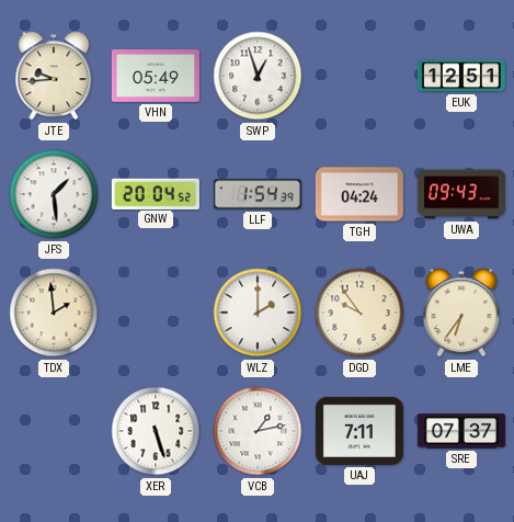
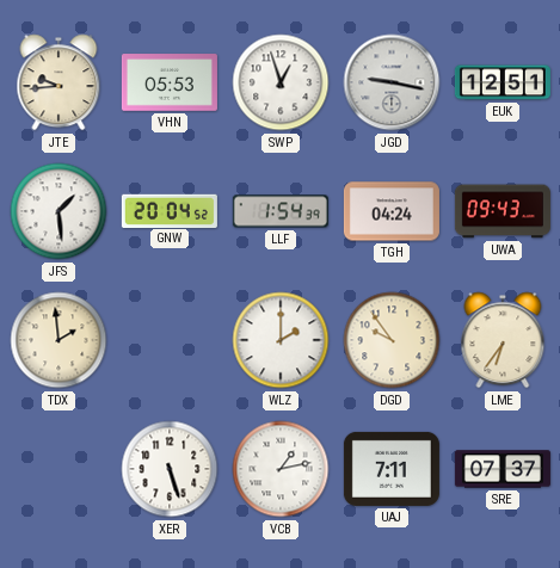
VHN: 05:49 -> 05:53
JGD: none -> 9:17
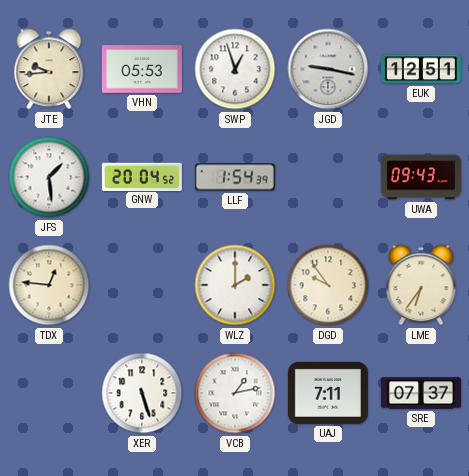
TGH: 04:24 -> none
TDX: 1:59 -> 12:46
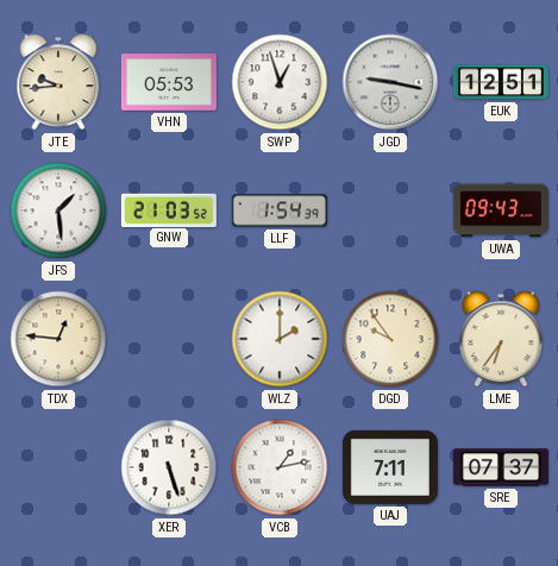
GNW: 20:04 -> 21:03
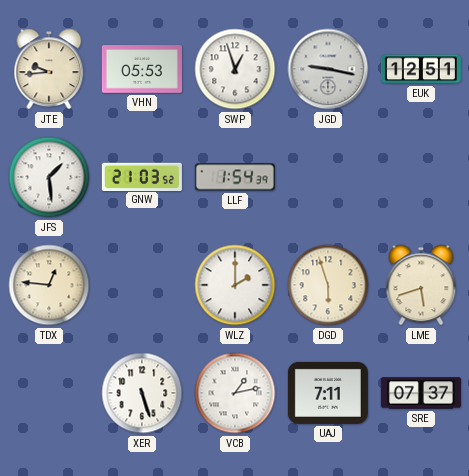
UWA: 09:43 -> none
DGD: 9:54 -> 5:57
LME: 6:36 -> 5:42
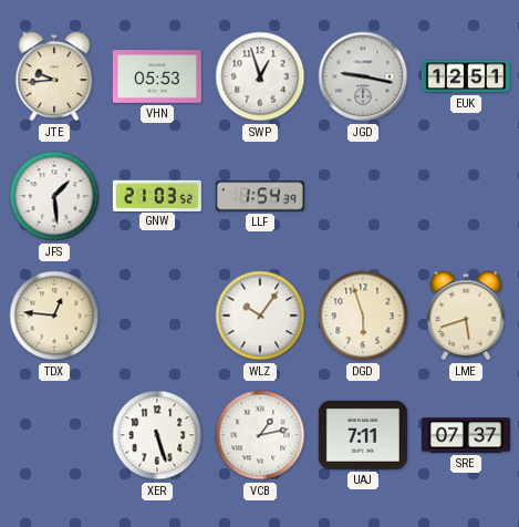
WLZ: 2:00 -> 10:06
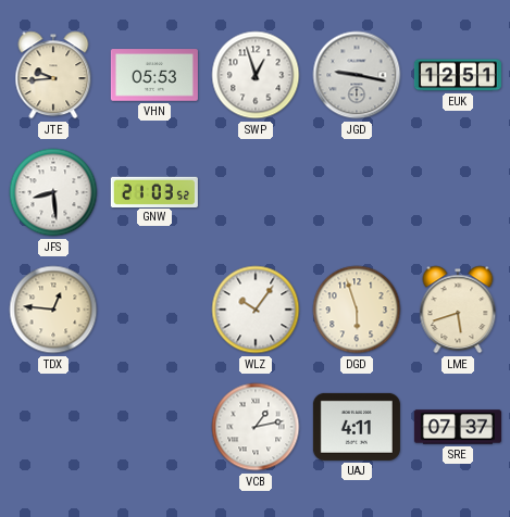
JFS: 1:29 -> 8:29
LLF: 1:54 -> none
XER: 5:27 -> none
UAJ: 7:11 -> 4:11
